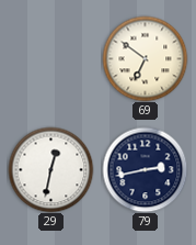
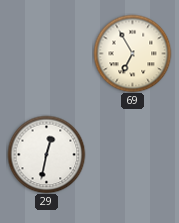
69: 6:51 -> 6:55
79: 2:43 -> none
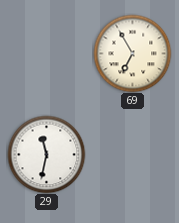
29: 12:32 -> 11:32
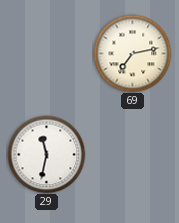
69: 6:55 -> 7:13
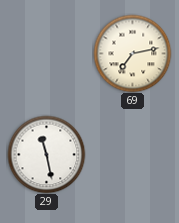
29: 11:32 -> 11:28
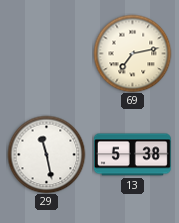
13: none -> 5:38
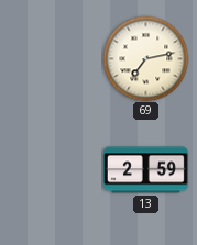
29: 11:28 -> none
13: 5:38 -> 2:59
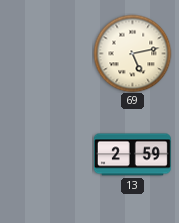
69: 7:13 -> 5:13
